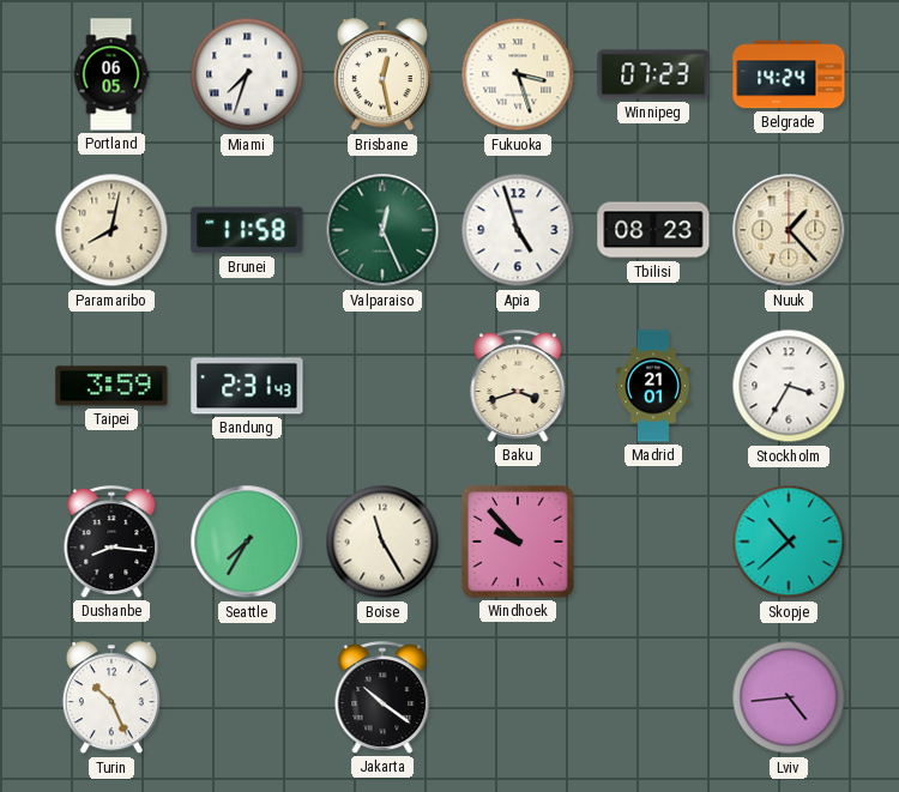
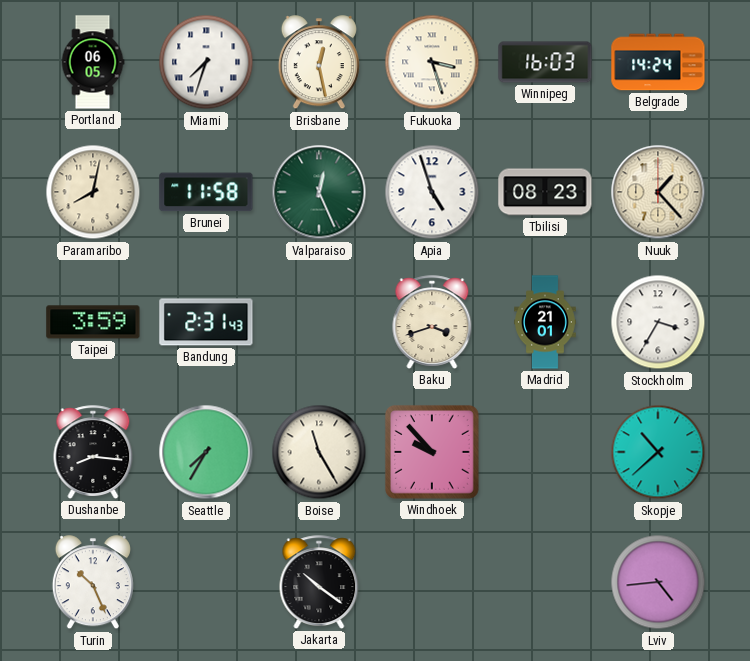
Winnipeg: 07:23 -> 16:03
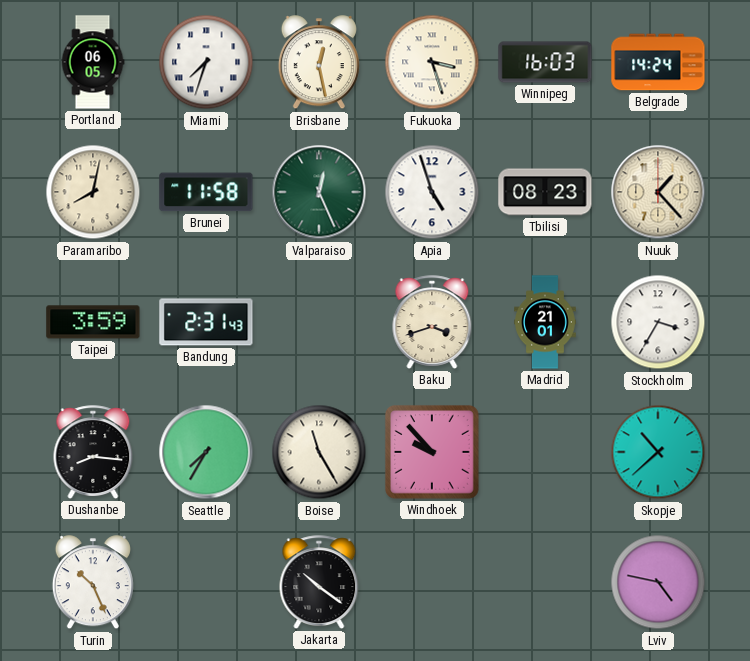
Lviv: 4:44 -> 4:47
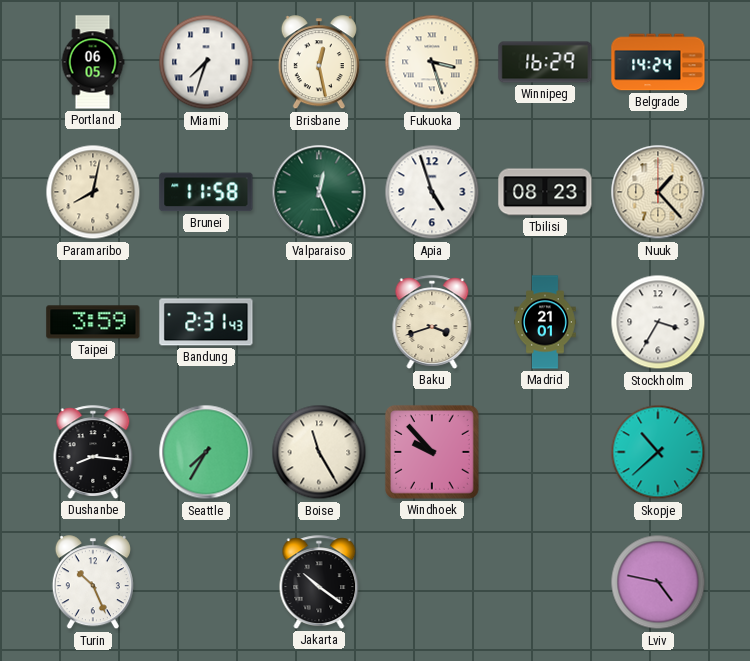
Winnipeg: 16:03 -> 16:29
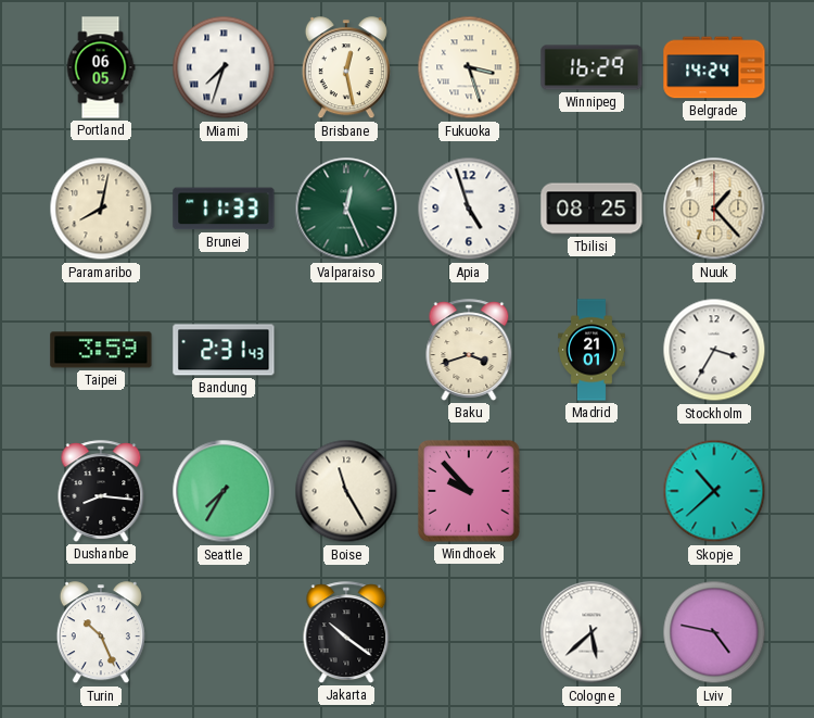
Brunei: 11:58 -> 11:33
Tbilisi: 08:23 -> 08:25
Cologne: none -> 5:38
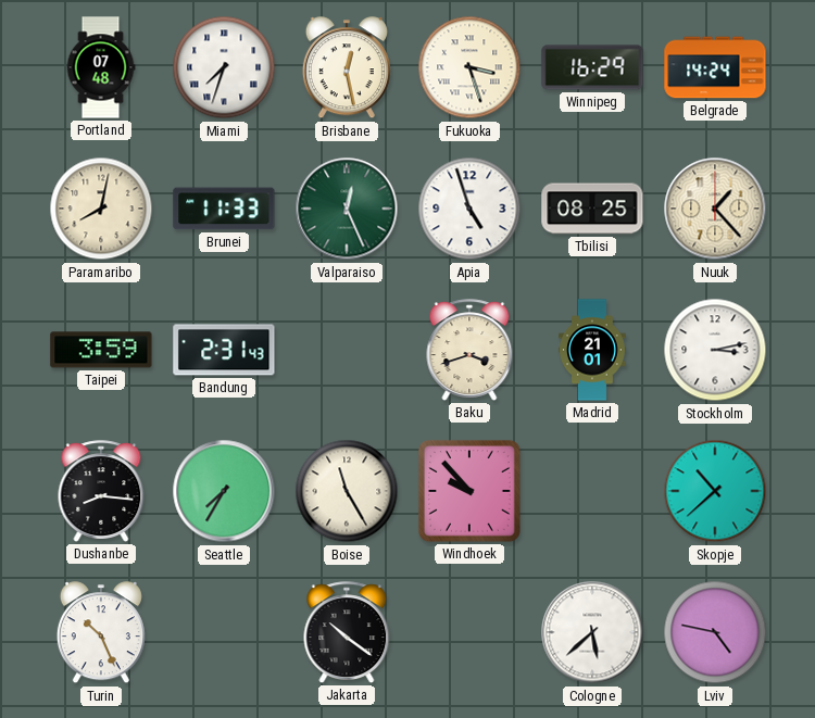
Portland: 06:05 -> 07:48
Stockholm: 3:35 -> 3:13
